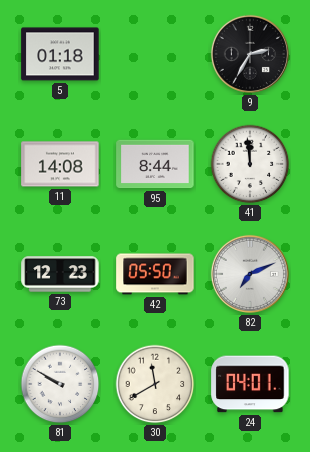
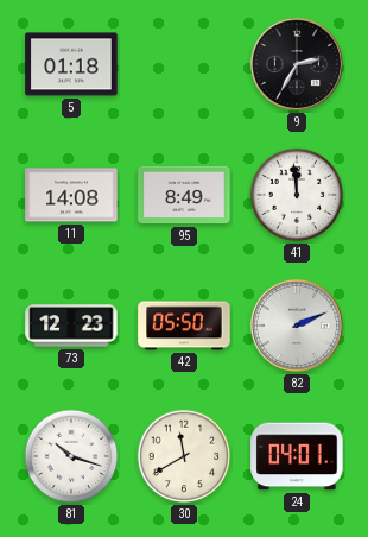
95: 8:44 -> 8:49
82: 7:11 -> 2:11
81: 9:50 -> 10:18
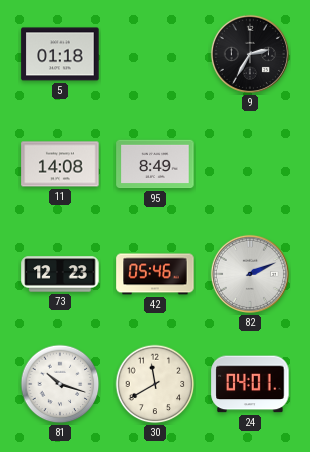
41: 11:59 -> none
42: 05:50 -> 05:46
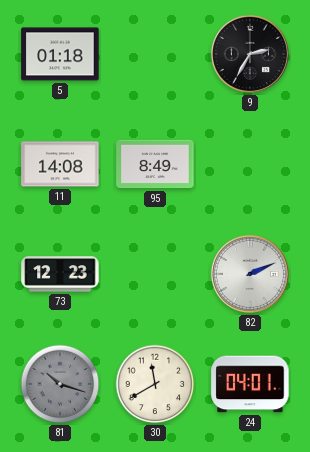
42: 05:46 -> none
81 dial: white -> grey
